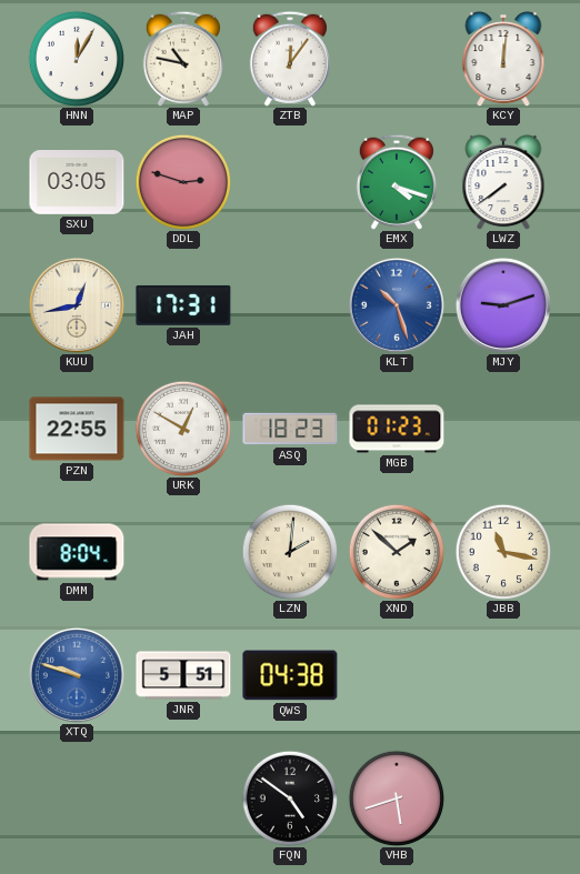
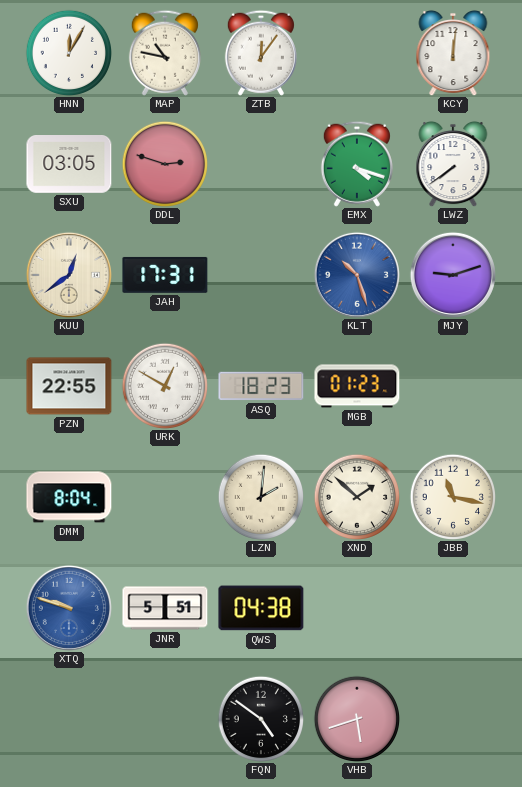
KUU: 12:43 -> 12:39
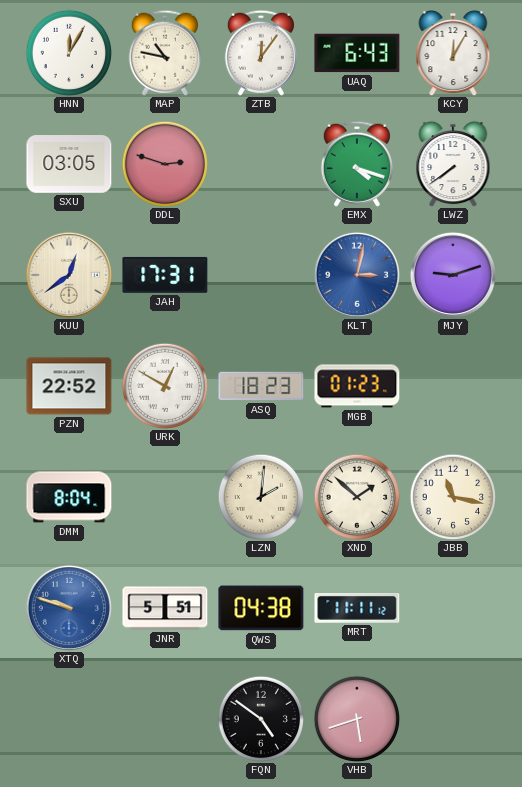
UAQ: none -> 6:43
KCY: 12:01 -> 12:05
KLT: 10:27 -> 3:02
PZN: 22:55 -> 22:52
MRT: none -> 11:11
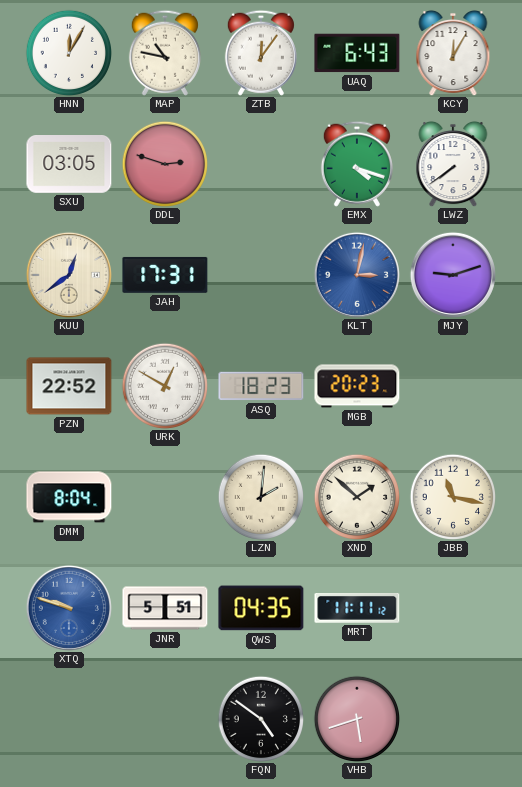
MGB: 01:23 -> 20:23
QWS: 04:38 -> 04:35
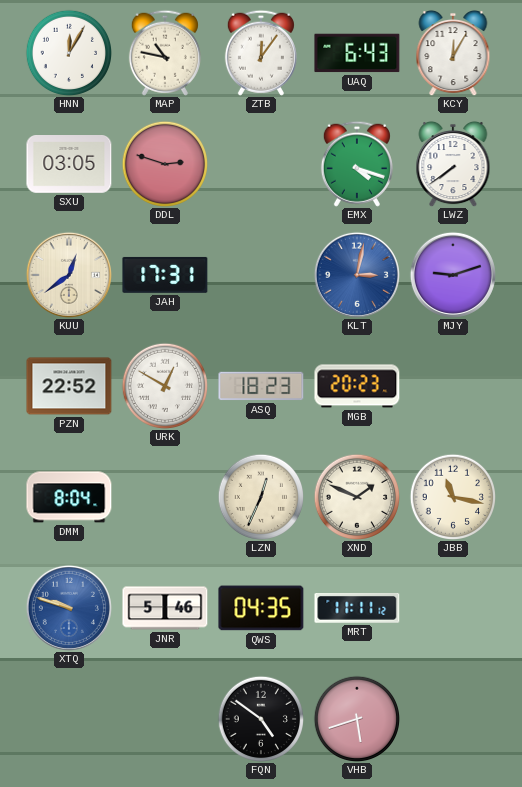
LZN: 2:01 -> 12:34
XND: 1:52 -> 1:49
JNR: 5:51 -> 5:46
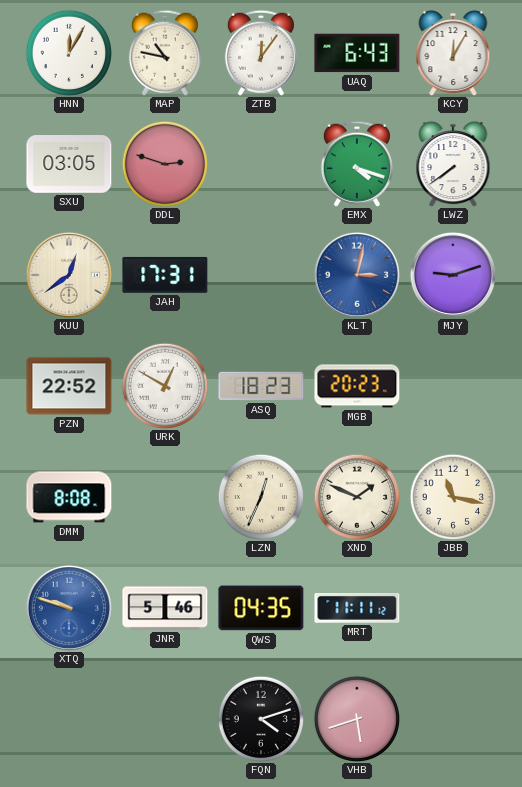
DMM: 8:04 -> 8:08
FQN: 4:51 -> 4:12
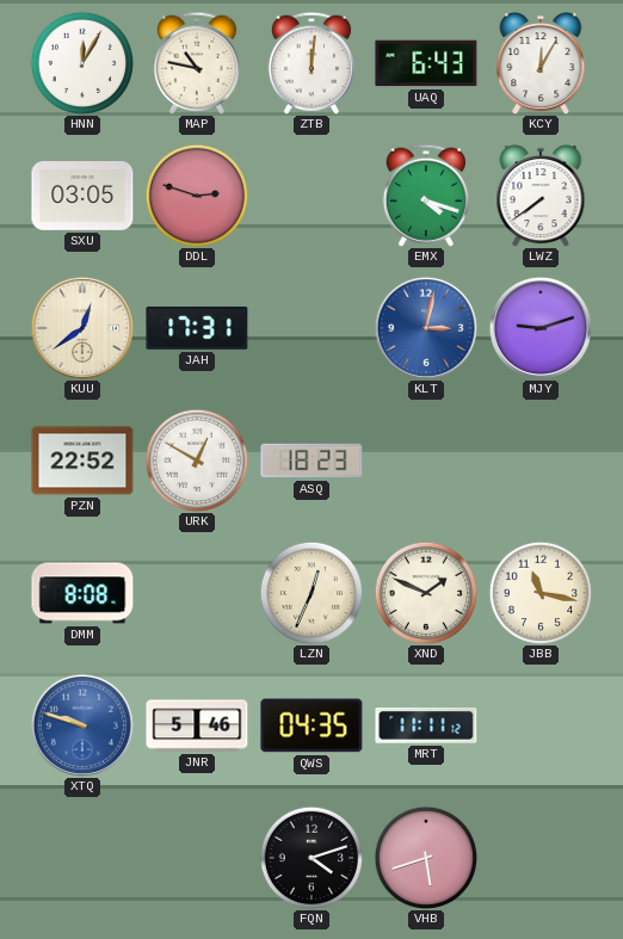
ZTB: 12:06 -> 12:01
MGB: 20:23 -> none
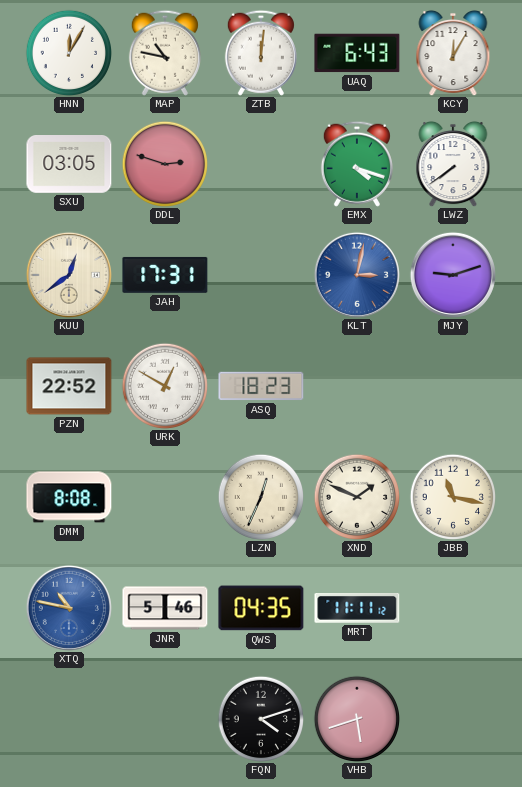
XTQ: 9:48 -> 10:47
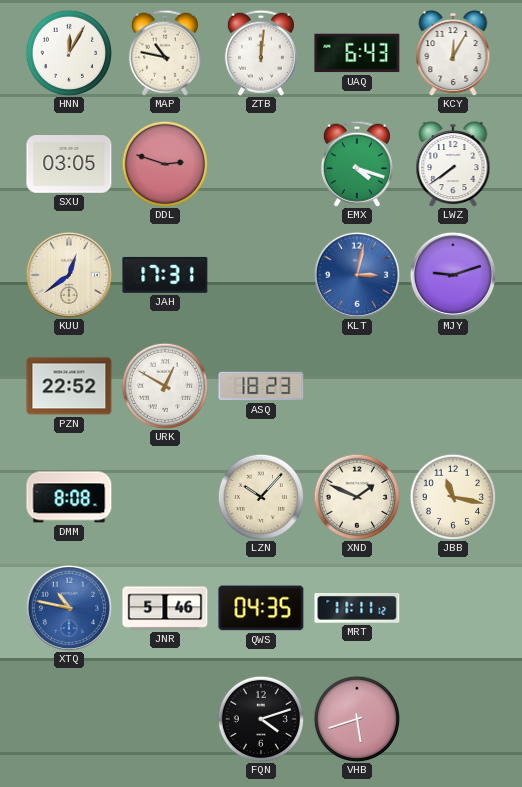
LZN: 12:34 -> 10:07
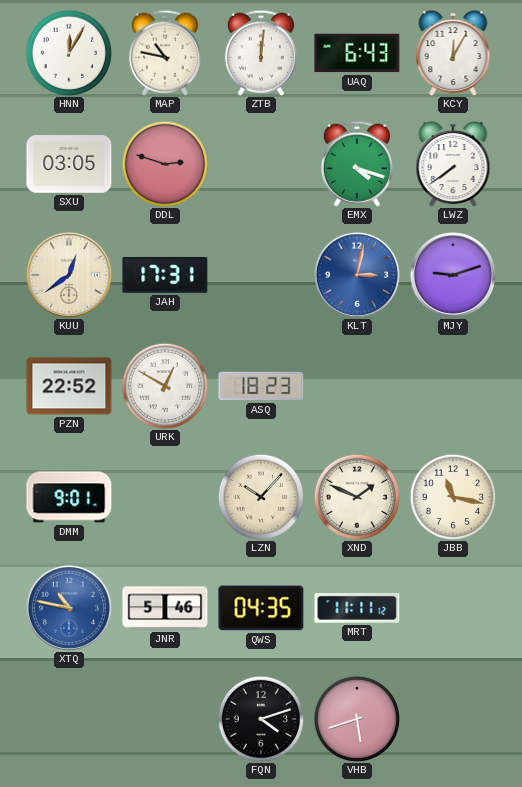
DMM: 8:08 -> 9:01
